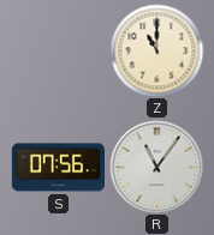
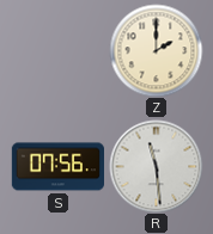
Z: 11:00 -> 2:00
R: 11:06 -> 11:29
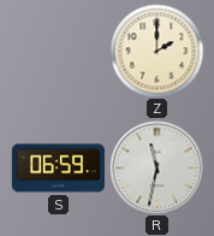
S: 07:56 -> 06:59
R: 11:29 -> 11:32
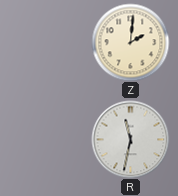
Z: 2:00 -> 2:01
S: 06:59 -> none
